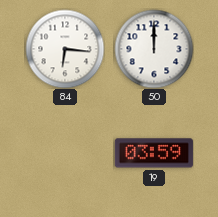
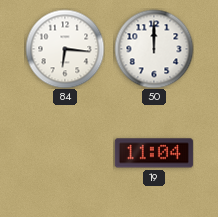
19: 03:59 -> 11:04
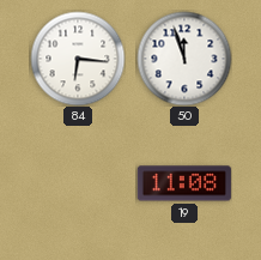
50: 12:00 -> 11:57
19: 11:04 -> 11:08
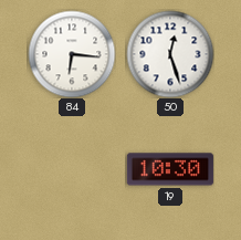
50: 11:57 -> 12:27
19: 11:08 -> 10:30
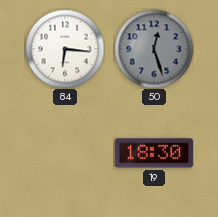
50 dial: white -> grey
19: 10:30 -> 18:30
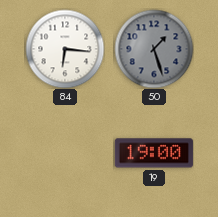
50: 12:27 -> 1:27
19: 18:30 -> 19:00
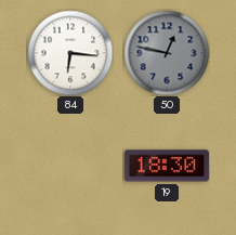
50: 1:27 -> 12:47
19: 19:00 -> 18:30
